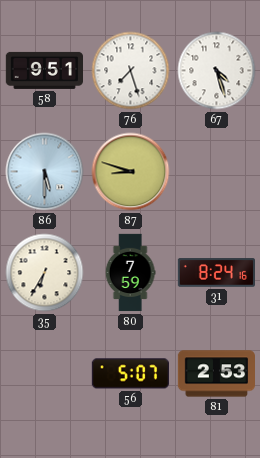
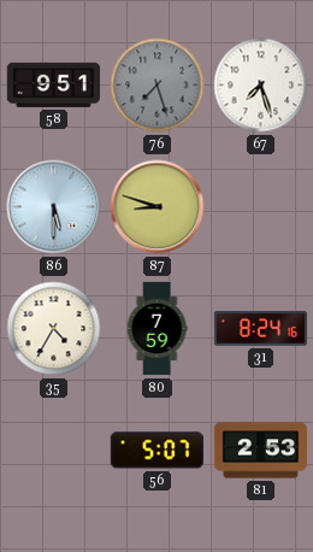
76 dial: white -> grey
67: 4:27 -> 7:27
35: 6:35 -> 4:35
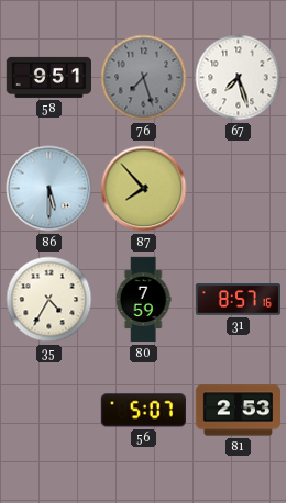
87: 8:48 -> 7:53
31: 8:24 -> 8:57
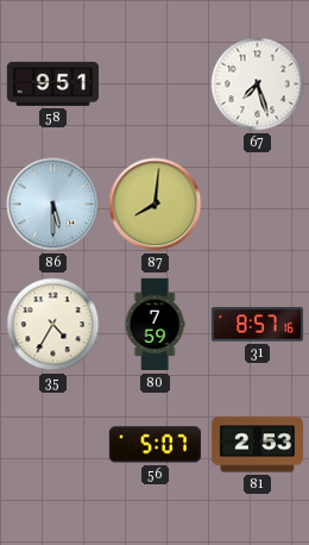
76: 7:27 -> none
87: 7:53 -> 8:01
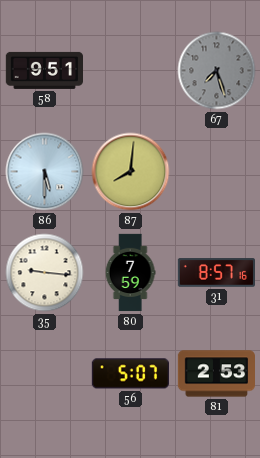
67 dial: white -> grey
35: 4:35 -> 9:16
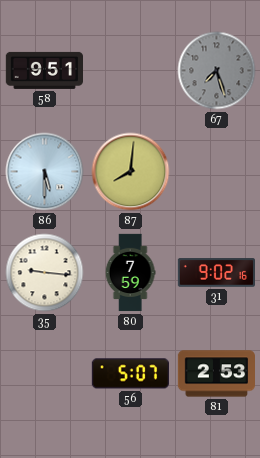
31: 8:57 -> 9:02
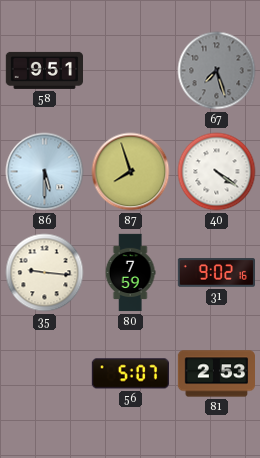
87: 8:01 -> 7:57
40: none -> 4:21
